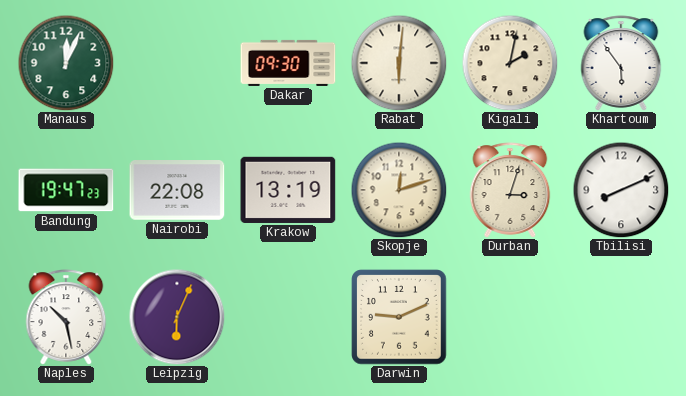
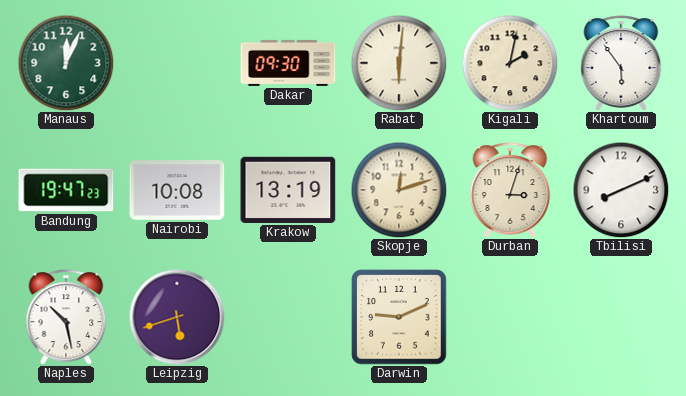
Nairobi: 22:08 -> 10:08
Leipzig: 6:04 -> 5:42
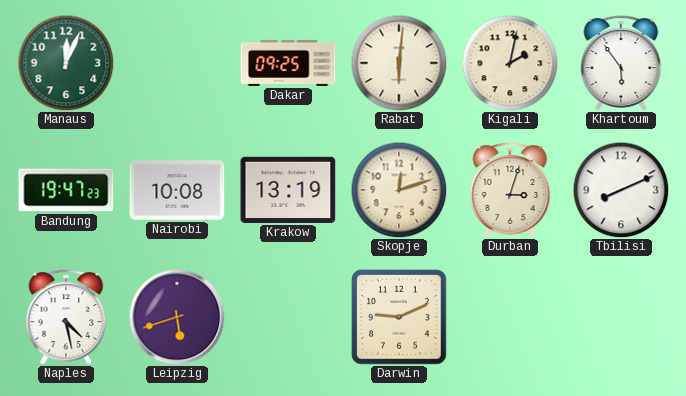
Dakar: 09:30 -> 09:25
Naples: 10:28 -> 4:28
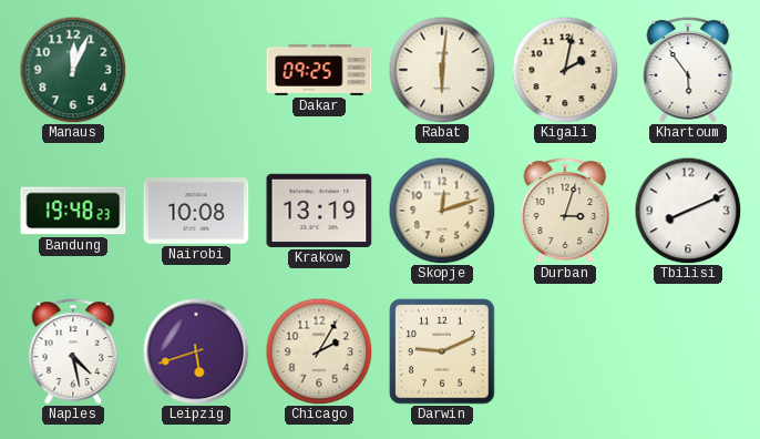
Bandung: 19:47 -> 19:48
Chicago: none -> 2:05
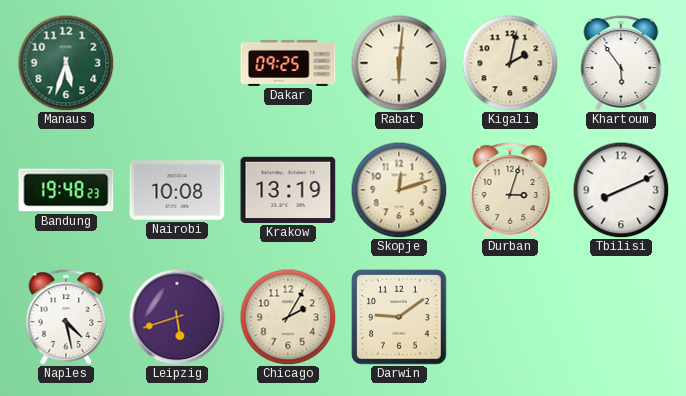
Manaus: 12:04 -> 5:33
Darwin: 9:11 -> 9:09
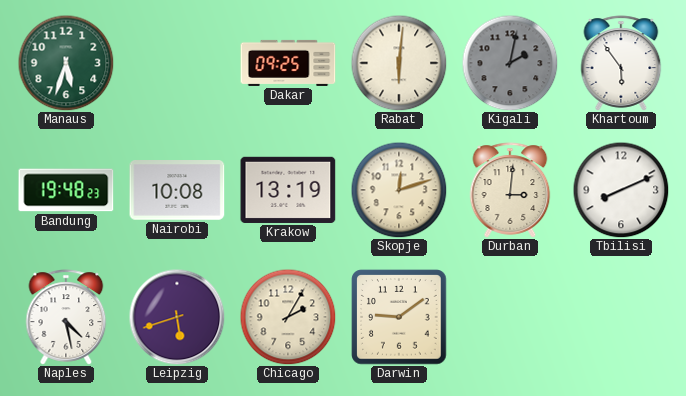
Kigali dial: cream -> grey
Durban: 3:03 -> 3:01
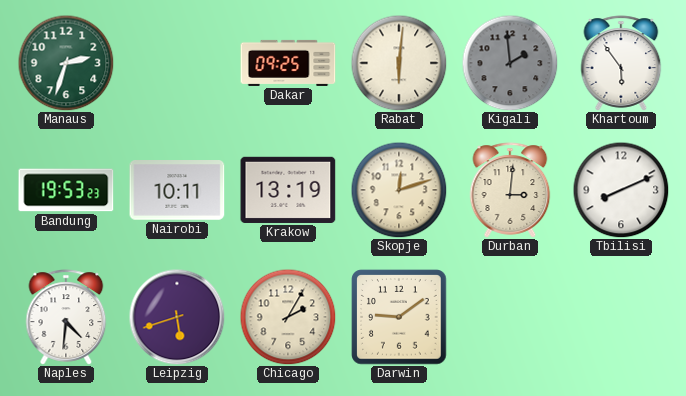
Manaus: 5:33 -> 2:33
Kigali: 2:02 -> 1:59
Bandung: 19:48 -> 19:53
Nairobi: 10:08 -> 10:11
Naples: 4:28 -> 4:31
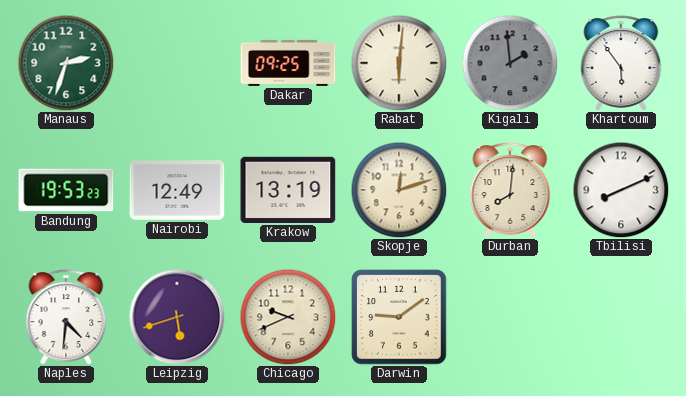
Nairobi: 10:11 -> 12:49
Durban: 3:01 -> 8:01
Chicago: 2:05 -> 9:41
